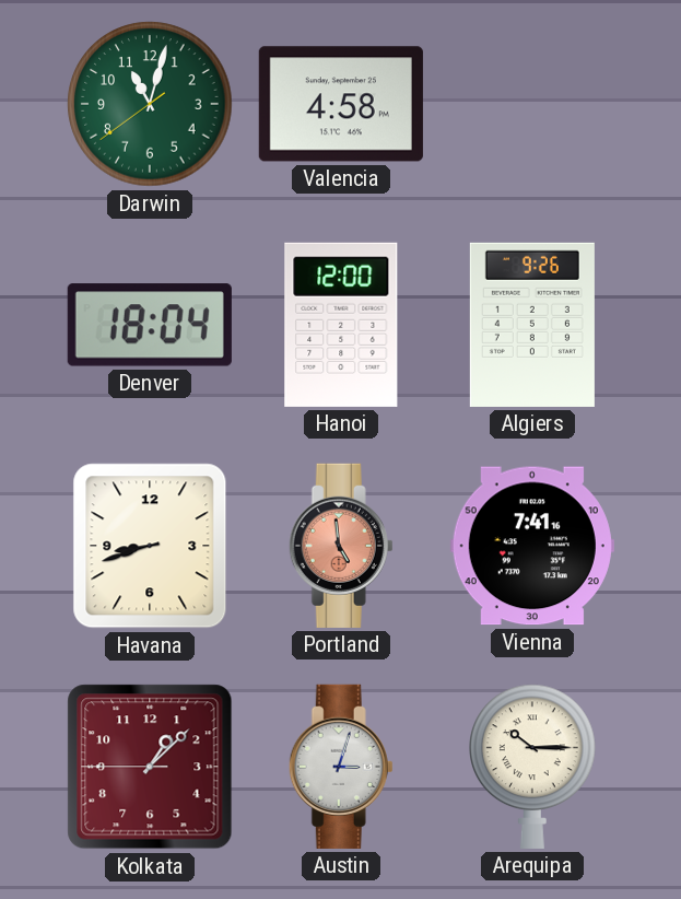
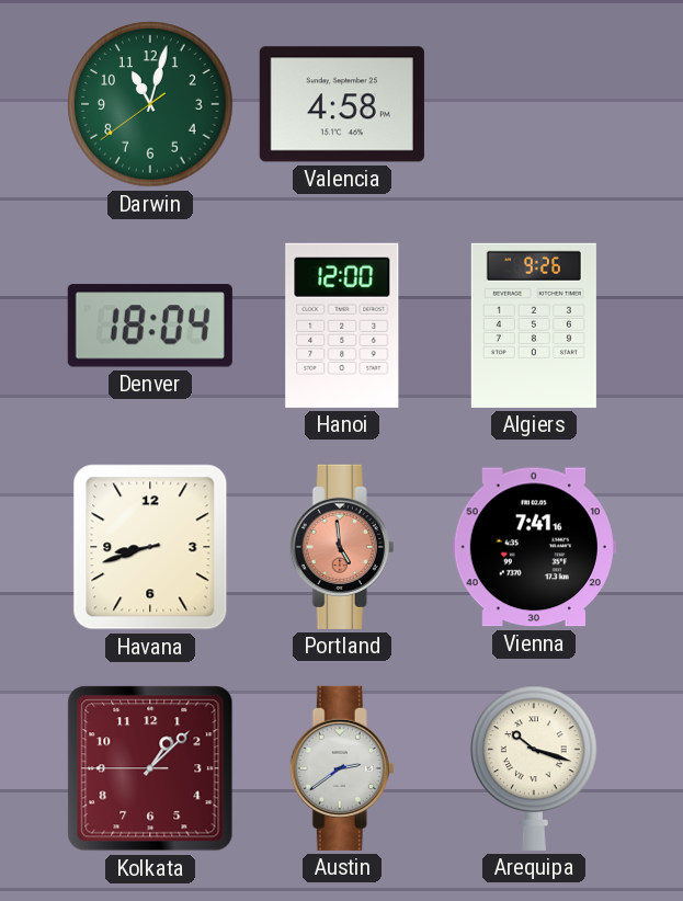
Austin: 3:03 -> 2:39
Arequipa: 10:15 -> 10:18
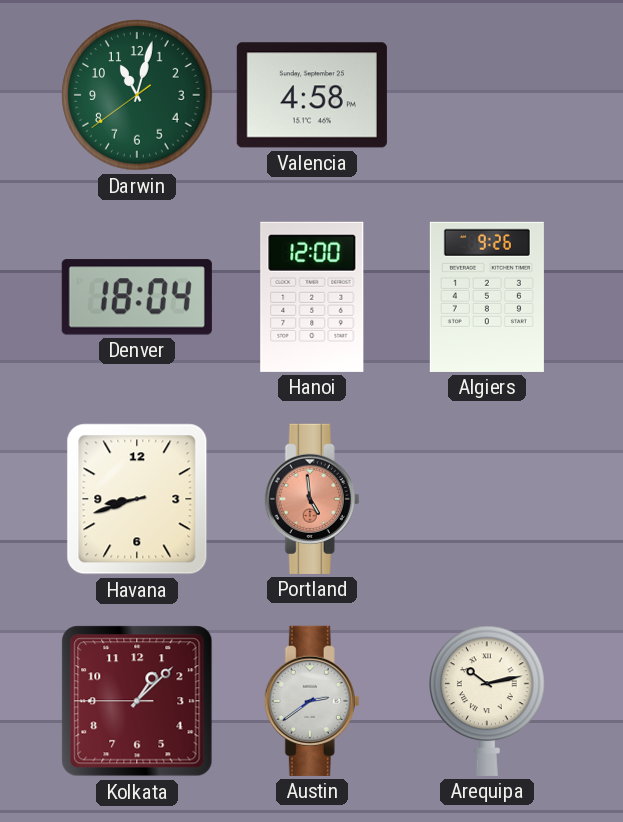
Vienna: 7:41 -> none
Arequipa: 10:18 -> 10:13
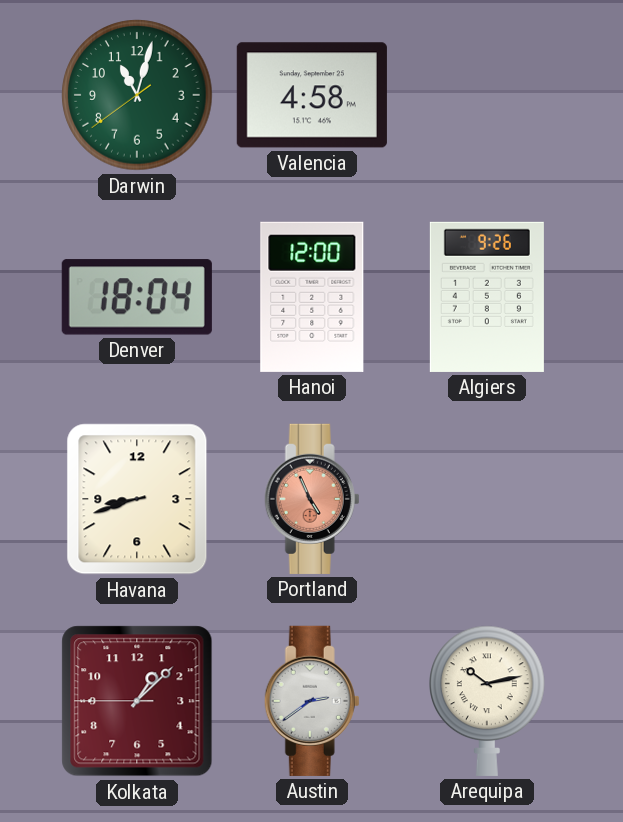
Portland: 4:59 -> 4:56
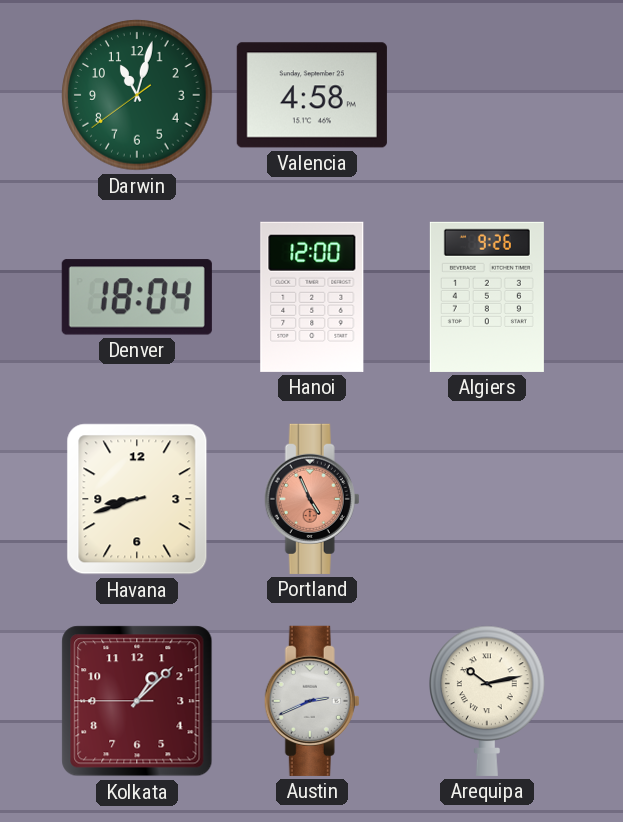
Austin: 2:39 -> 2:41
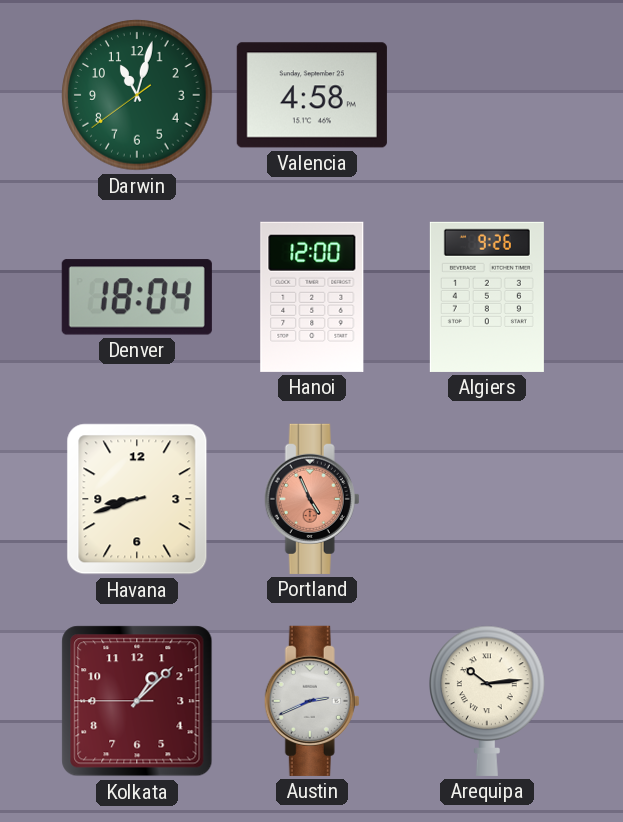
Arequipa: 10:13 -> 10:14
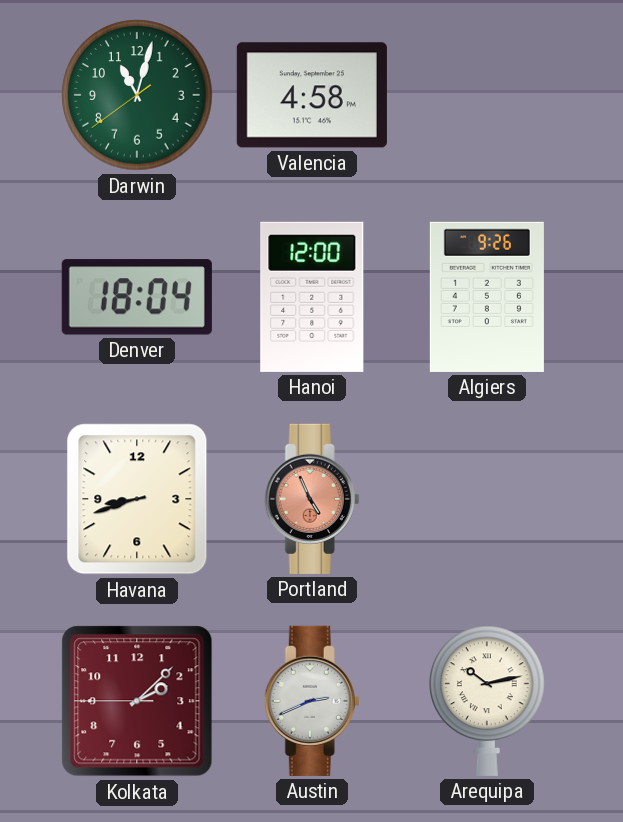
Kolkata: 1:07 -> 2:07
Arequipa: 10:14 -> 10:13
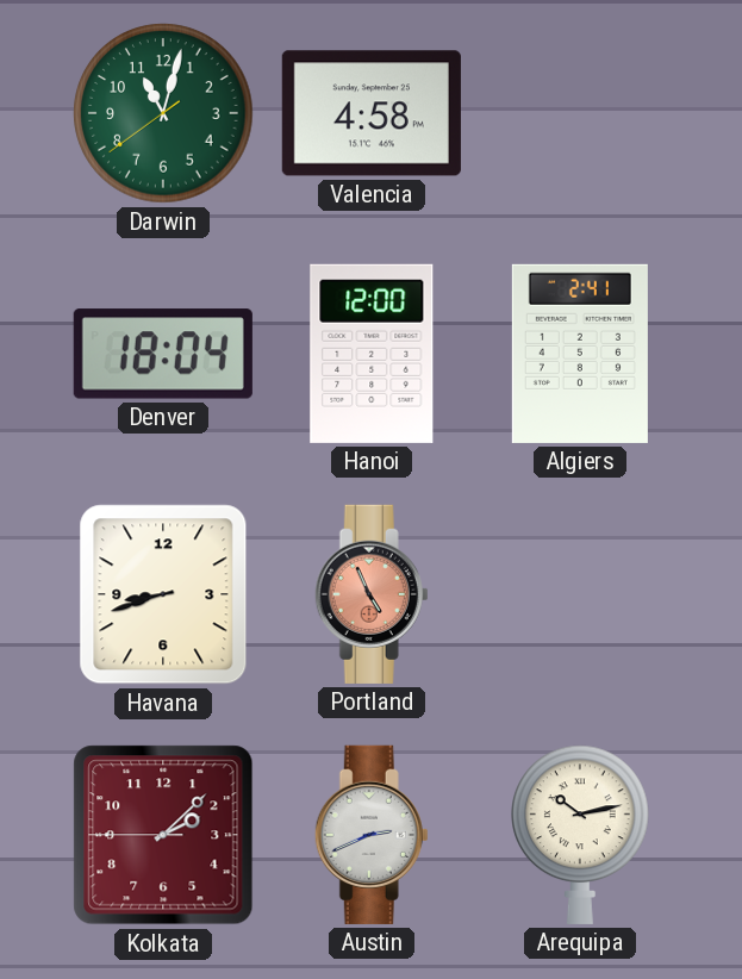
Algiers: 9:26 -> 2:41
